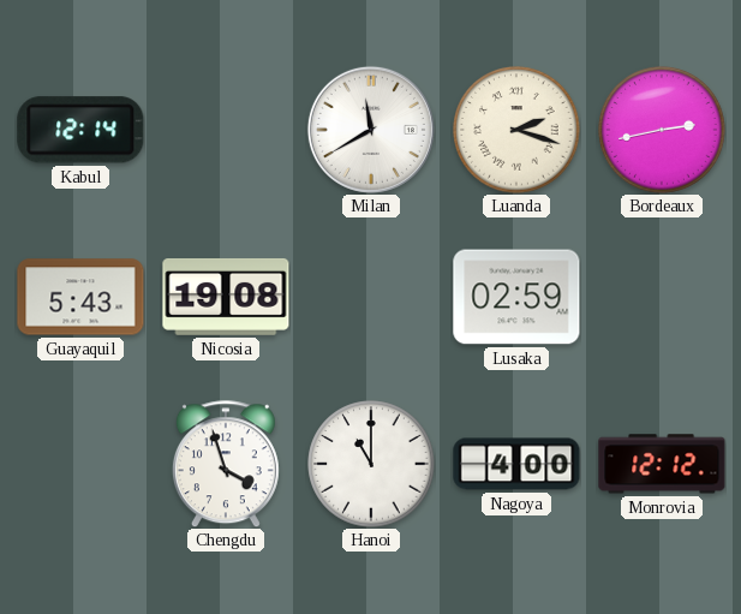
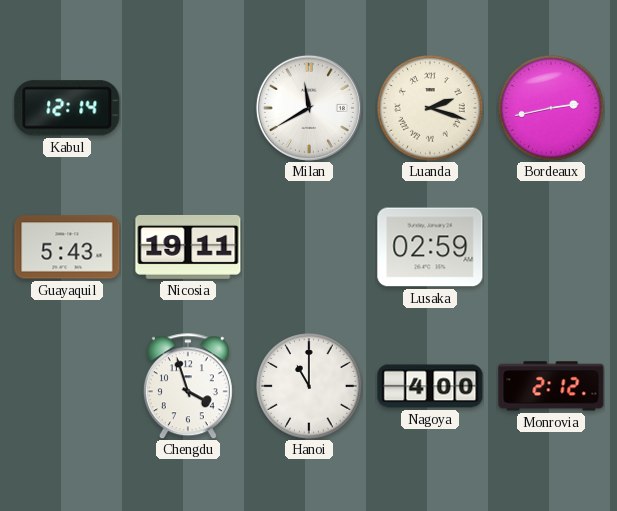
Nicosia: 19:08 -> 19:11
Monrovia: 12:12 -> 2:12
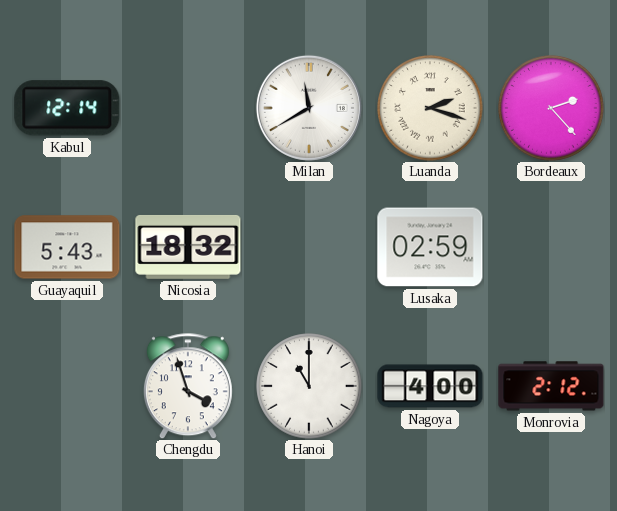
Bordeaux: 2:43 -> 2:23
Nicosia: 19:11 -> 18:32
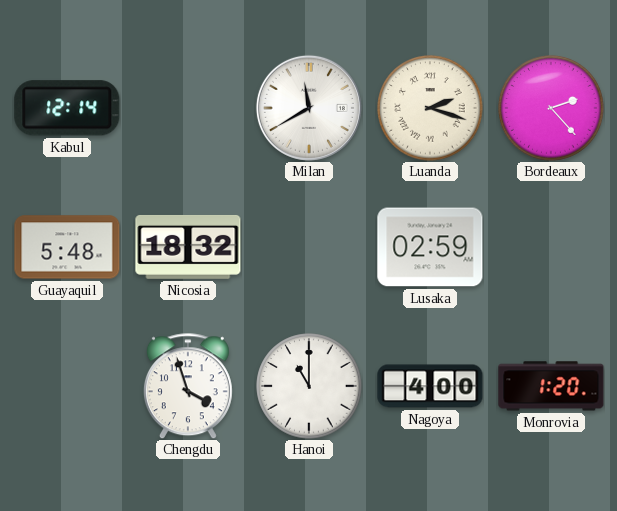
Guayaquil: 5:43 -> 5:48
Monrovia: 2:12 -> 1:20
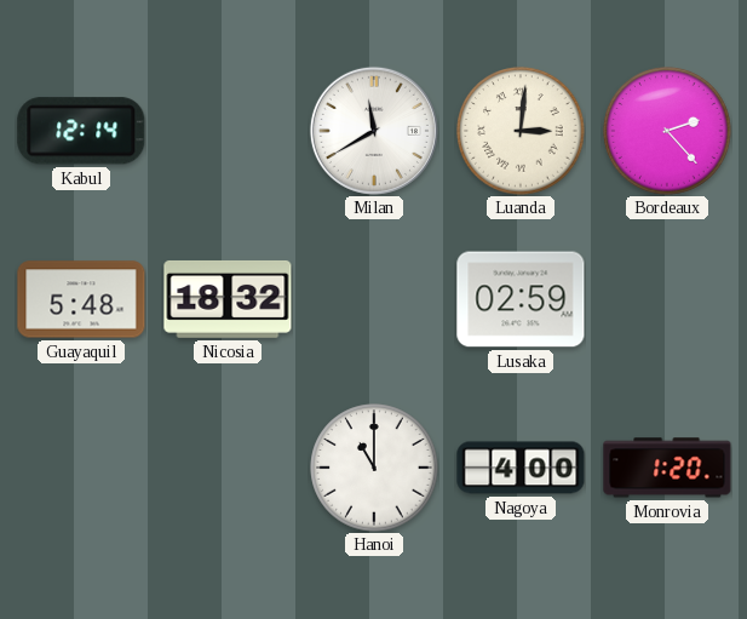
Luanda: 2:18 -> 3:01
Chengdu: 3:57 -> none
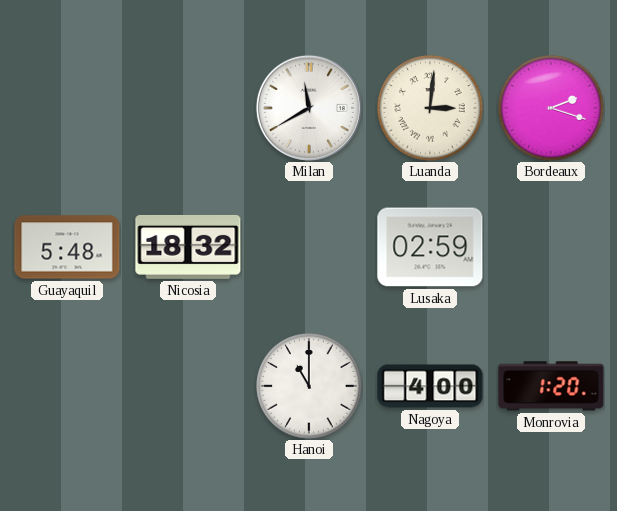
Kabul: 12:14 -> none
Bordeaux: 2:23 -> 2:18
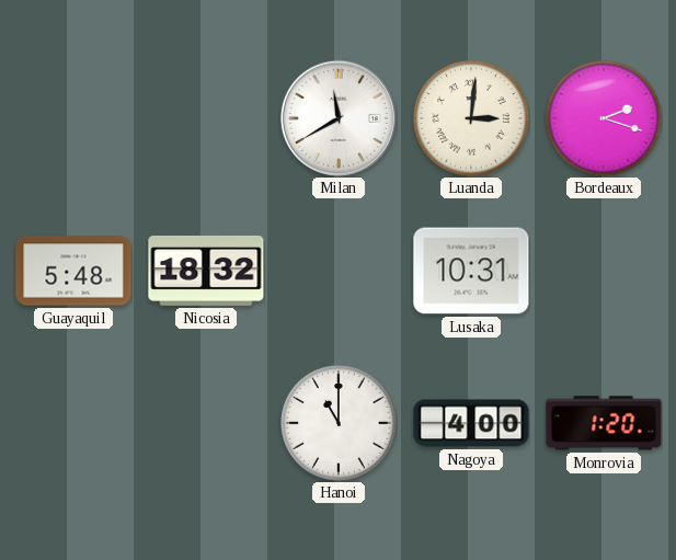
Lusaka: 02:59 -> 10:31
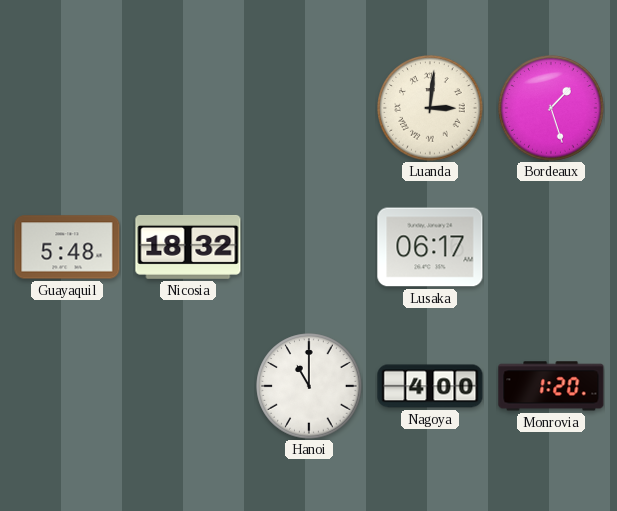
Milan: 11:40 -> none
Bordeaux: 2:18 -> 1:27
Lusaka: 10:31 -> 06:17
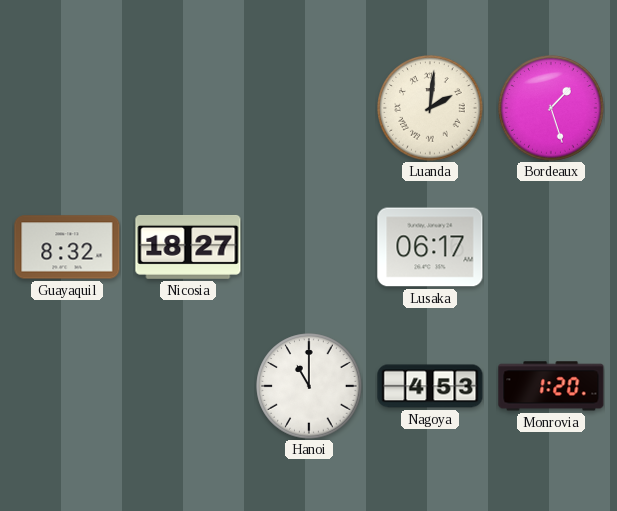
Luanda: 3:01 -> 2:01
Guayaquil: 5:48 -> 8:32
Nicosia: 18:32 -> 18:27
Nagoya: 4:00 -> 4:53
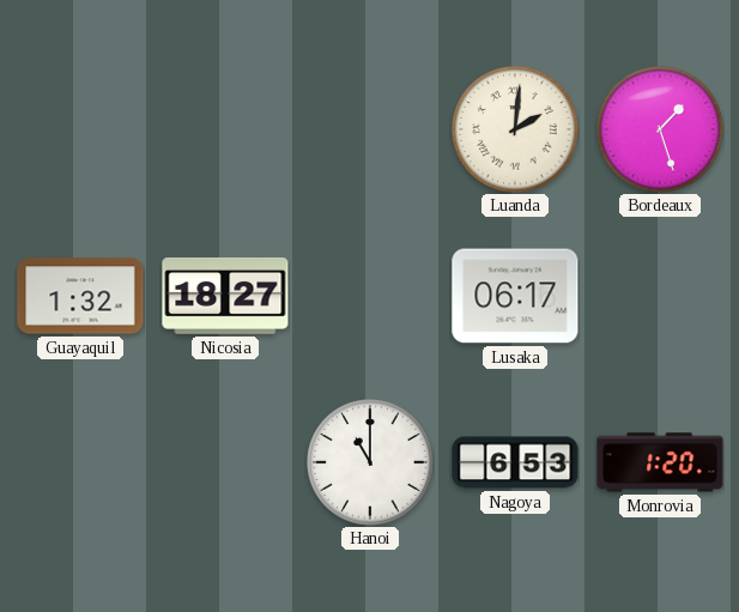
Guayaquil: 8:32 -> 1:32
Nagoya: 4:53 -> 6:53
